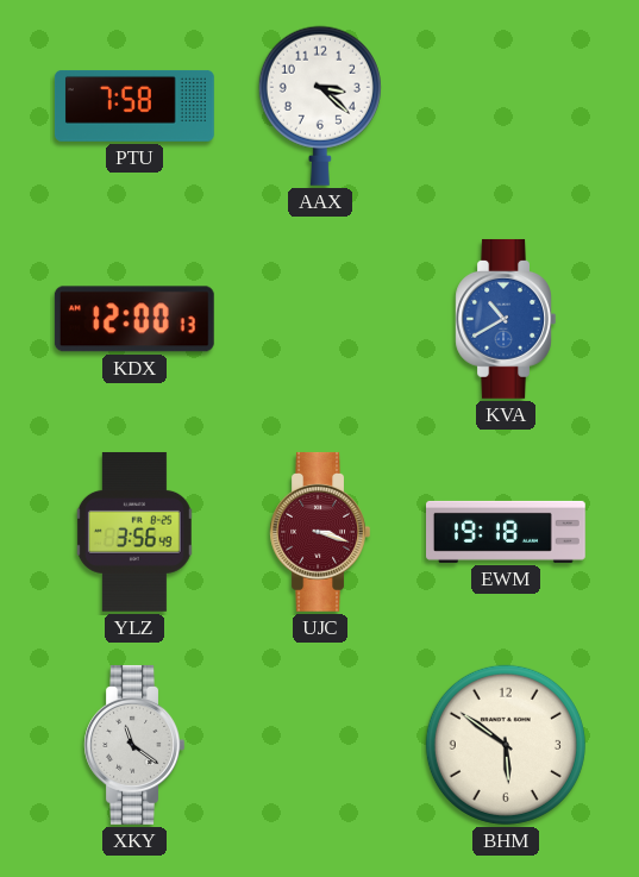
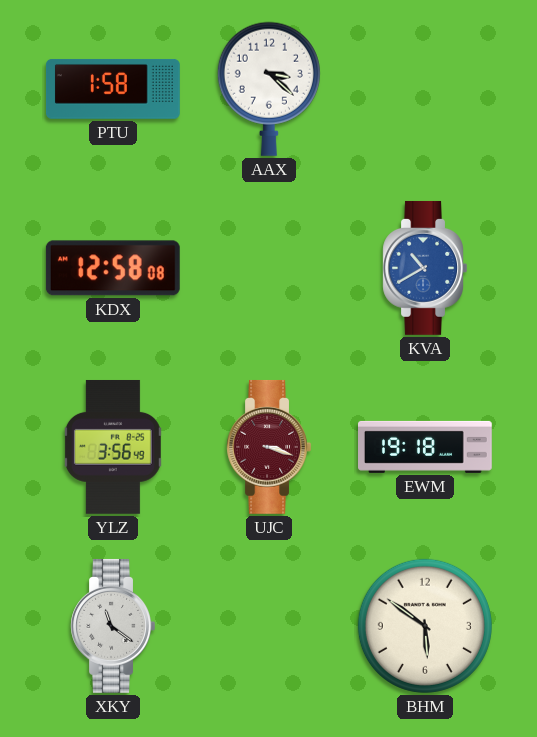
PTU: 7:58 -> 1:58
KDX: 12:00 -> 12:58
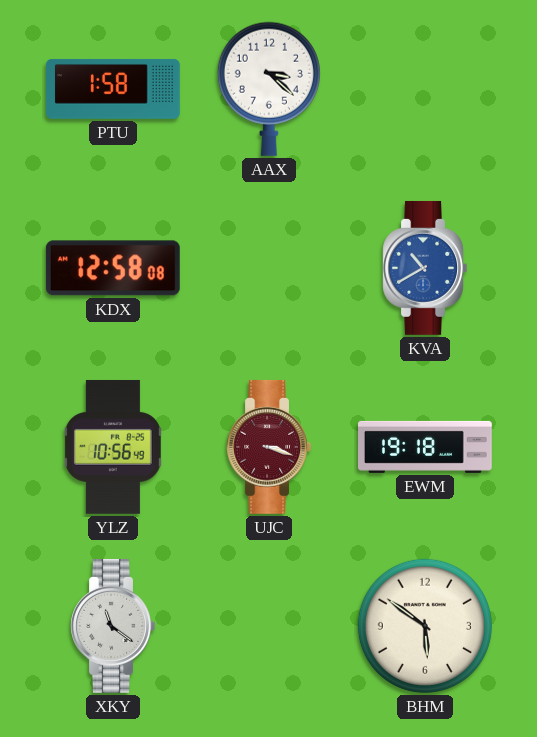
YLZ: 3:56 -> 10:56
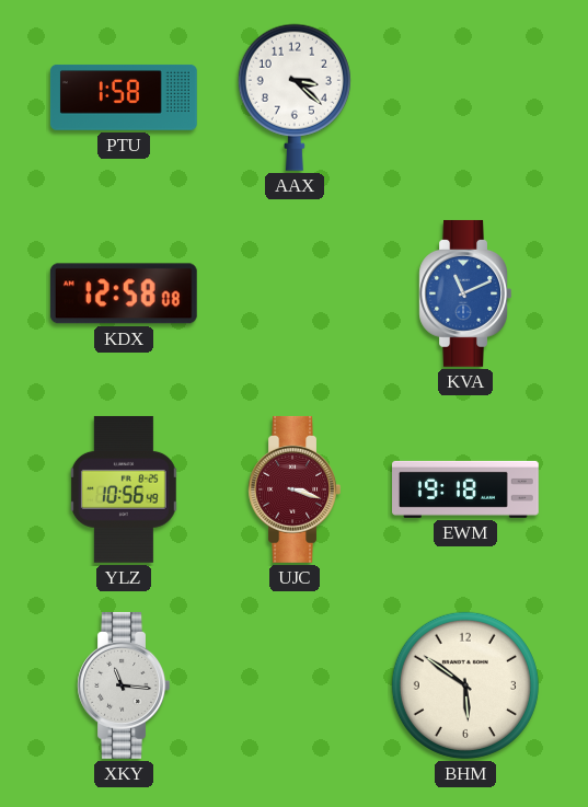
KVA: 10:40 -> 11:11
XKY: 11:21 -> 11:16
